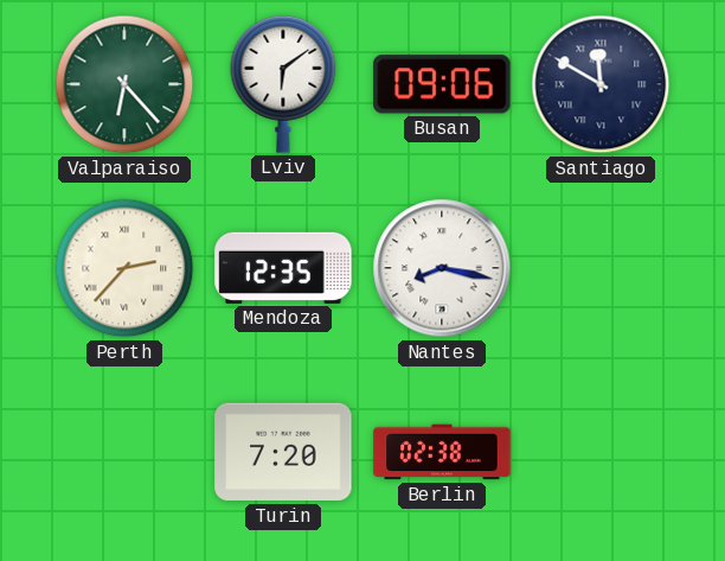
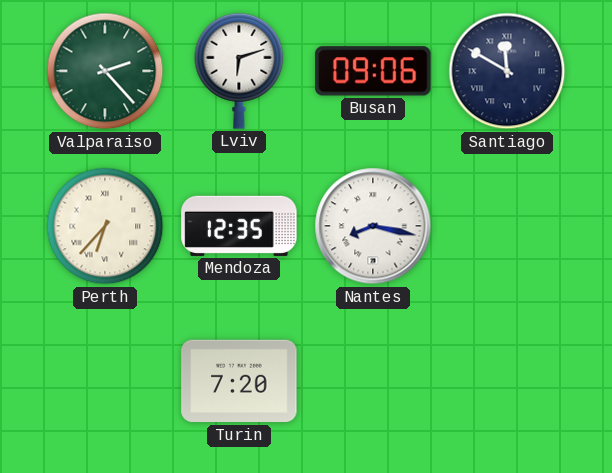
Valparaiso: 6:23 -> 2:23
Lviv: 6:09 -> 6:12
Perth: 2:37 -> 6:37
Berlin: 02:38 -> none
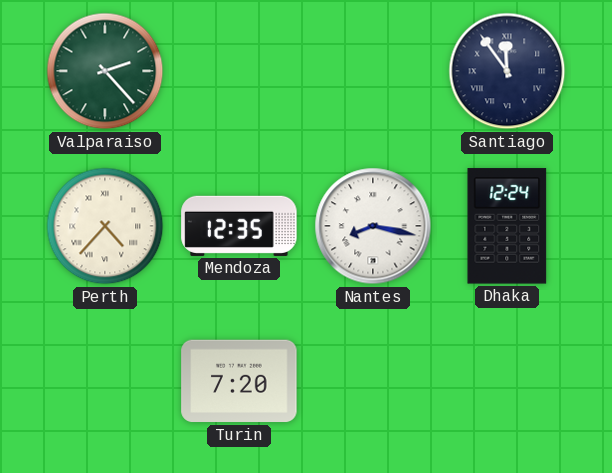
Lviv: 6:12 -> none
Busan: 09:06 -> none
Santiago: 11:50 -> 11:54
Perth: 6:37 -> 4:37
Dhaka: none -> 12:24
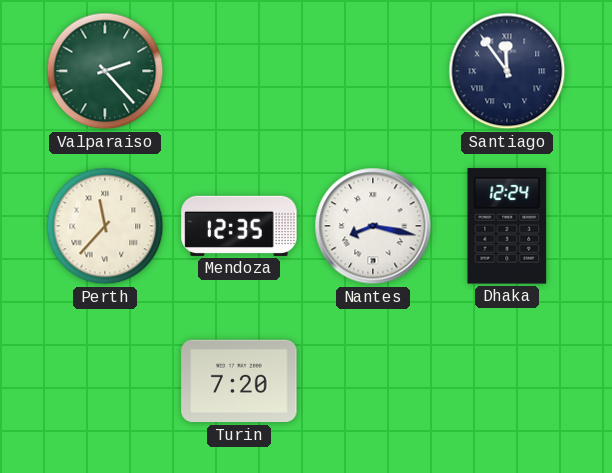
Perth: 4:37 -> 11:37
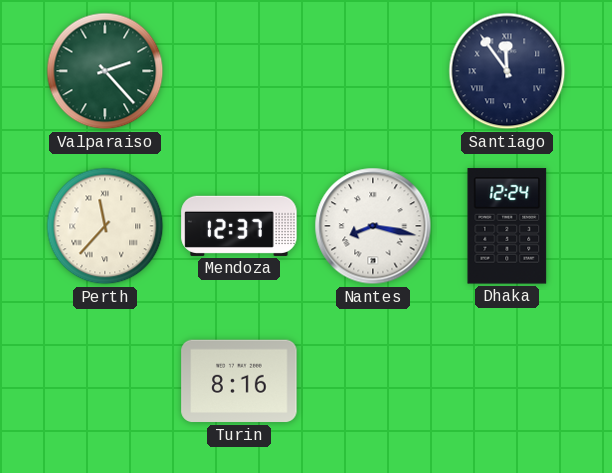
Mendoza: 12:35 -> 12:37
Turin: 7:20 -> 8:16
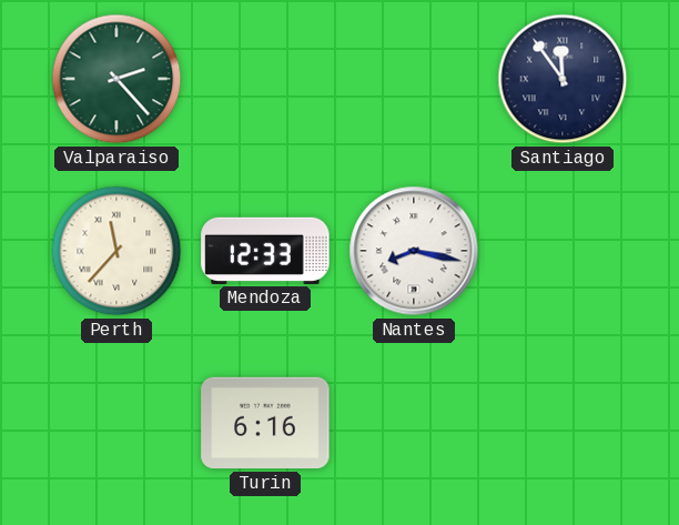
Mendoza: 12:37 -> 12:33
Dhaka: 12:24 -> none
Turin: 8:16 -> 6:16
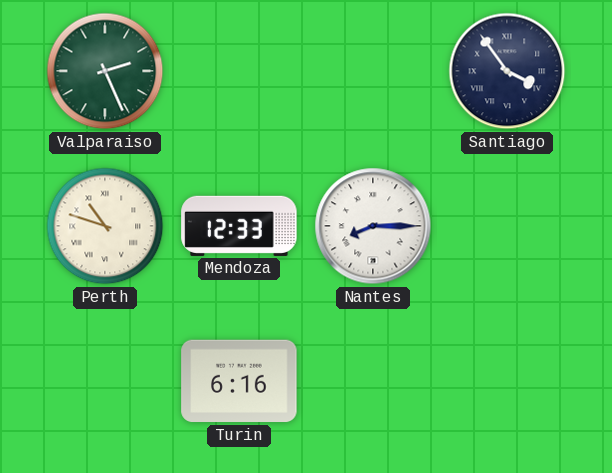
Valparaiso: 2:23 -> 2:26
Santiago: 11:54 -> 3:54
Perth: 11:37 -> 10:48
Nantes: 8:17 -> 8:15
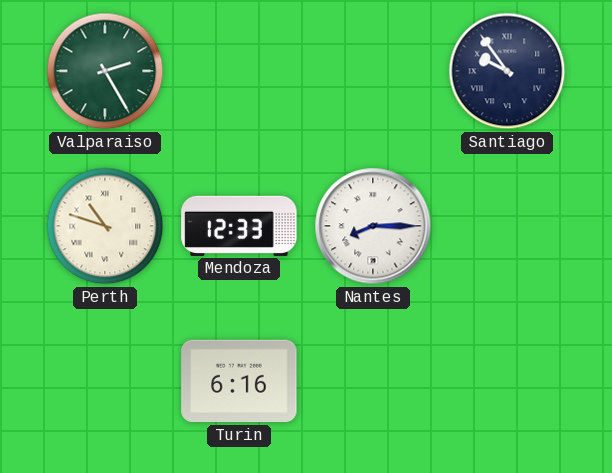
Valparaiso: 2:26 -> 2:25
Santiago: 3:54 -> 9:54
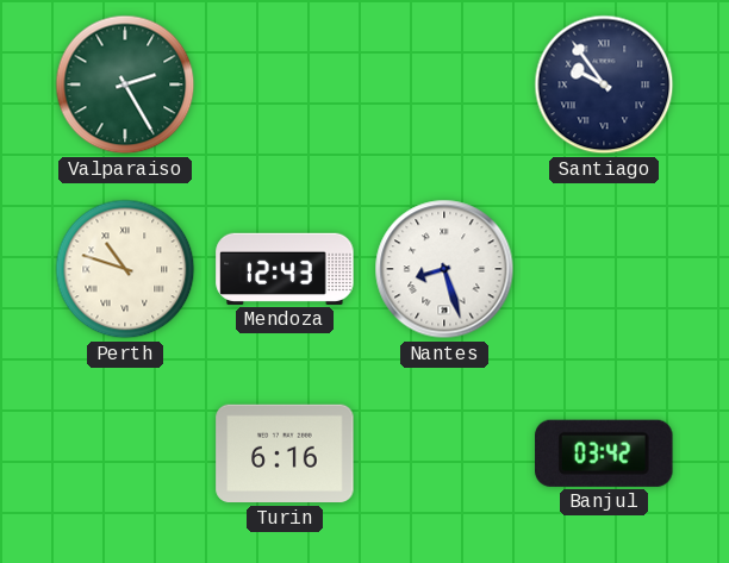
Mendoza: 12:33 -> 12:43
Nantes: 8:15 -> 8:27
Banjul: none -> 03:42
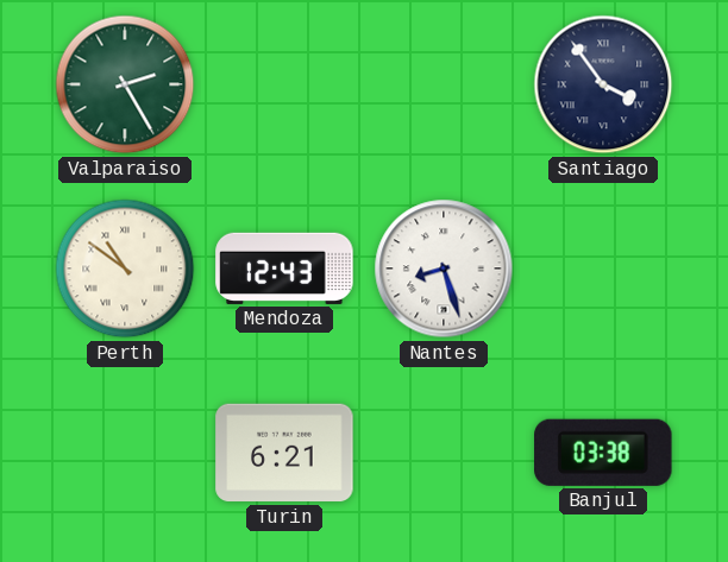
Santiago: 9:54 -> 3:54
Perth: 10:48 -> 10:51
Turin: 6:16 -> 6:21
Banjul: 03:42 -> 03:38
